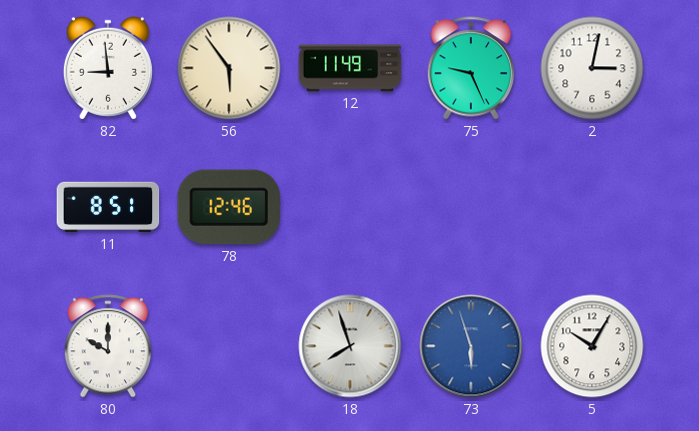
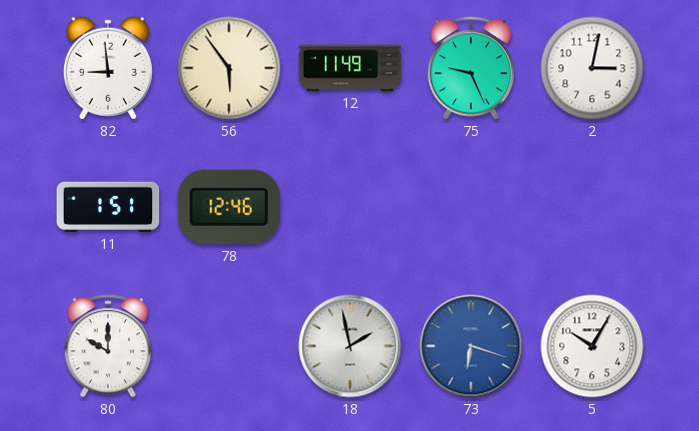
11: 8:51 -> 1:51
18: 7:57 -> 1:58
73: 5:57 -> 6:18
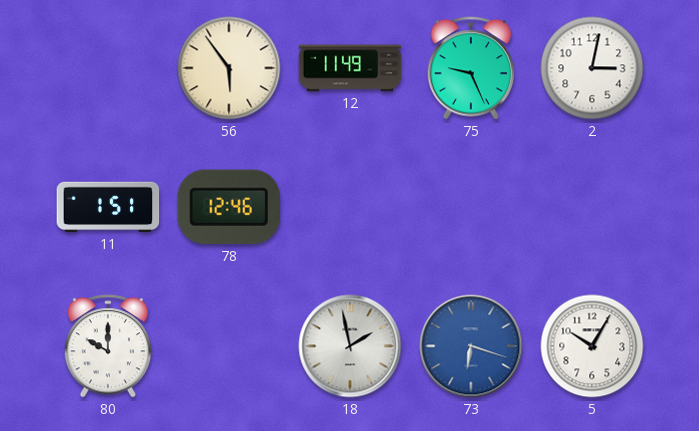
82: 8:59 -> none
